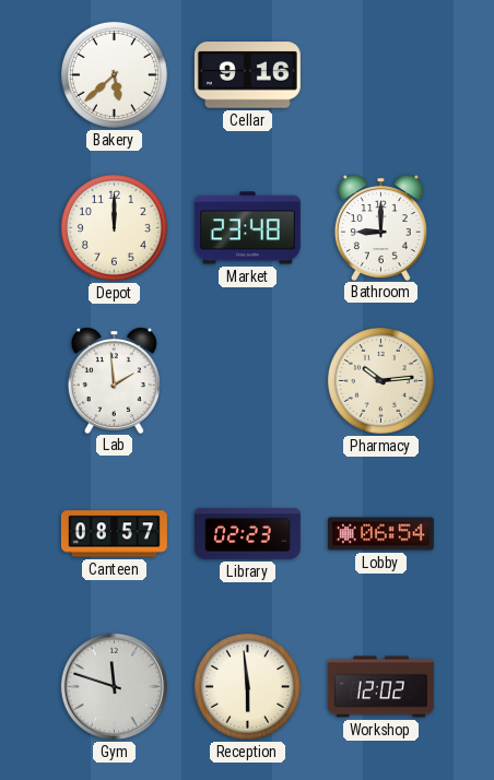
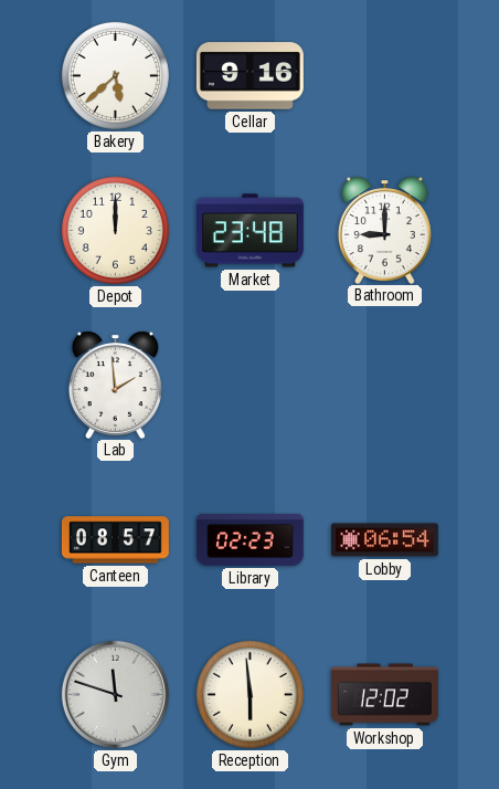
Pharmacy: 10:14 -> none
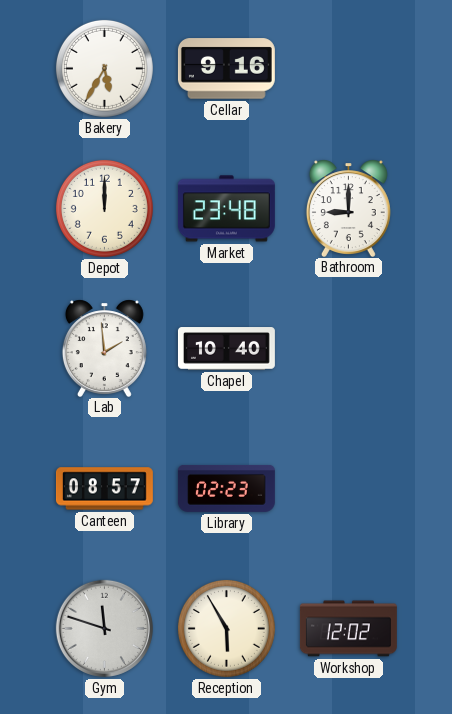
Bakery: 5:38 -> 5:35
Chapel: none -> 10:40
Lobby: 06:54 -> none
Reception: 5:59 -> 5:55
